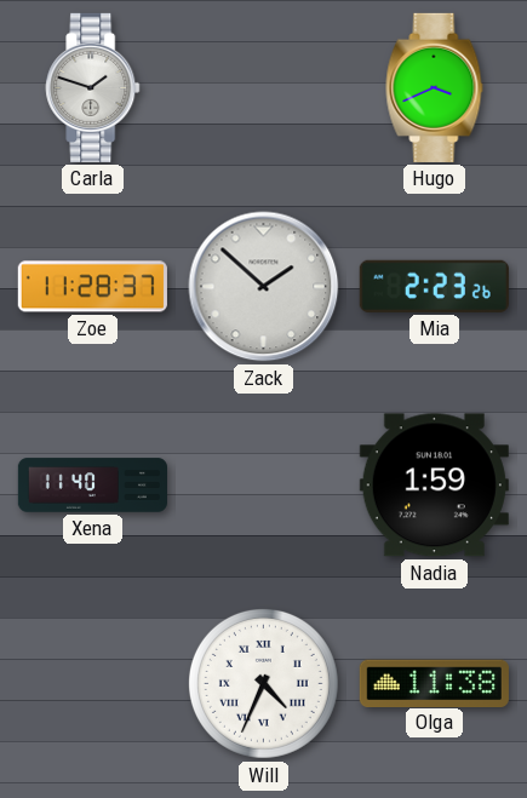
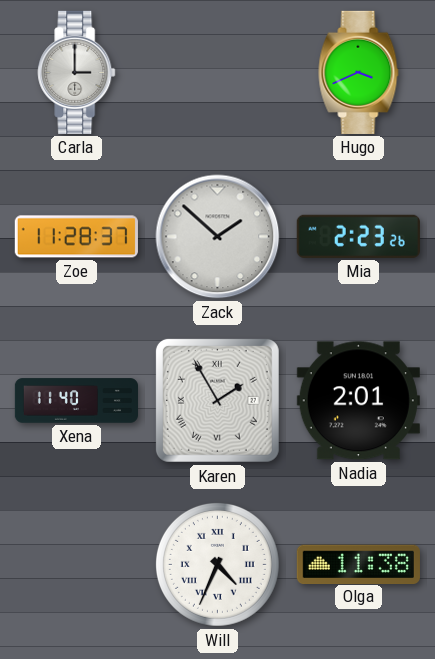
Carla: 1:48 -> 3:00
Karen: none -> 1:55
Nadia: 1:59 -> 2:01
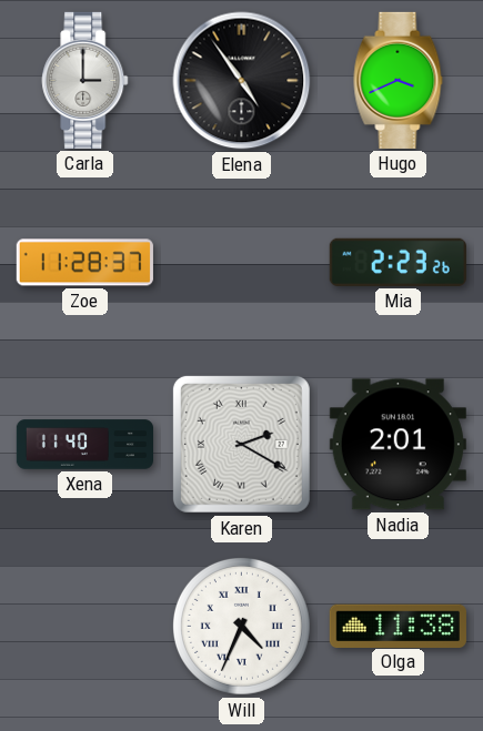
Elena: none -> 4:54
Zack: 1:52 -> none
Karen: 1:55 -> 2:20
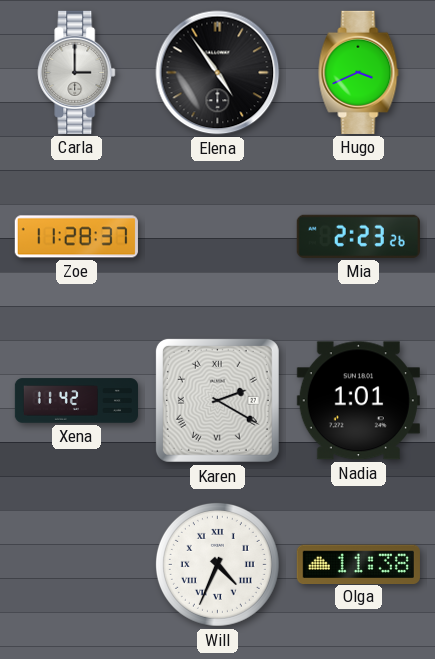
Xena: 11:40 -> 11:42
Nadia: 2:01 -> 1:01
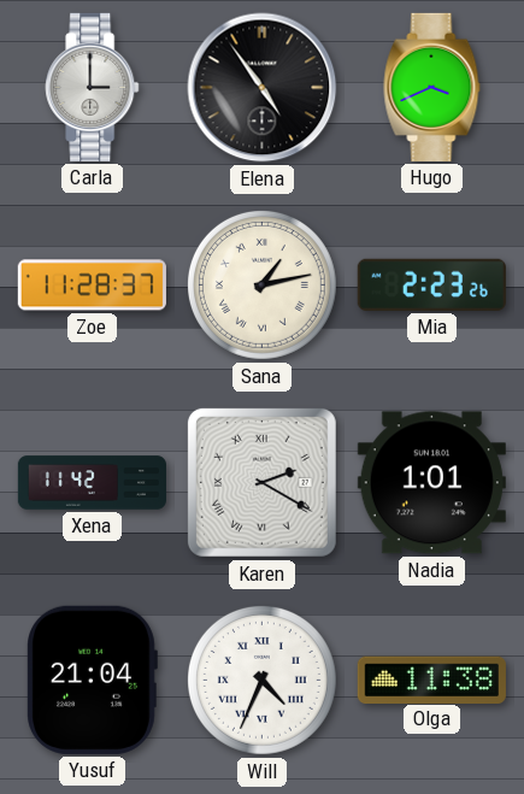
Sana: none -> 1:13
Yusuf: none -> 21:04
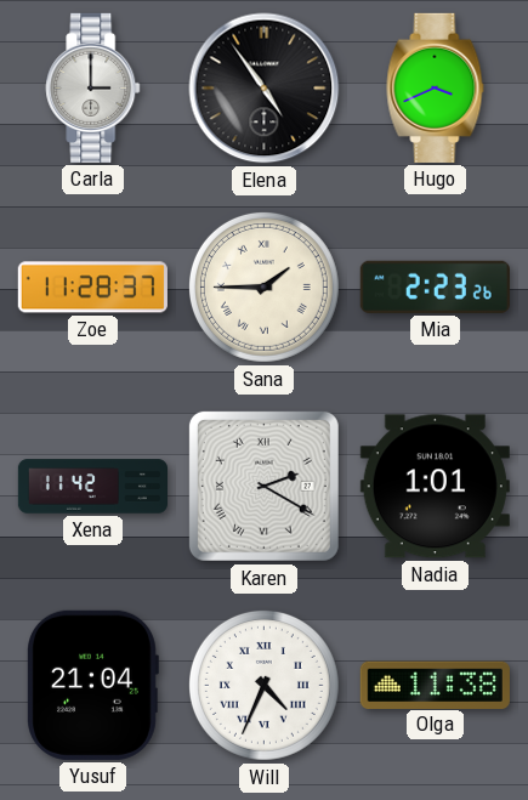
Sana: 1:13 -> 1:45
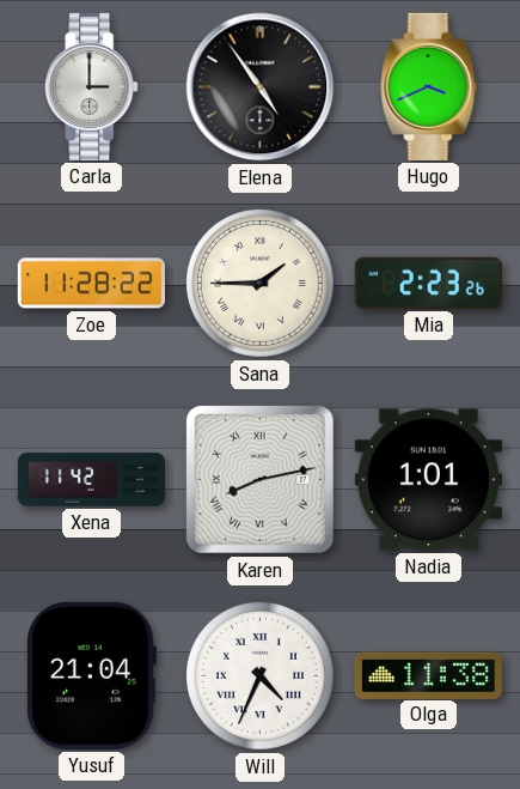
Zoe: 11:28:37 -> 11:28:22
Karen: 2:20 -> 8:13
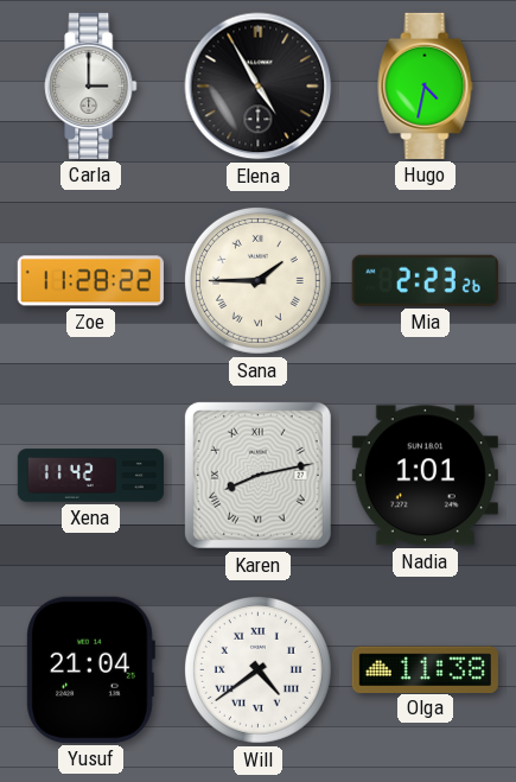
Elena: 4:54 -> 4:55
Hugo: 3:41 -> 4:32
Will: 4:34 -> 4:39
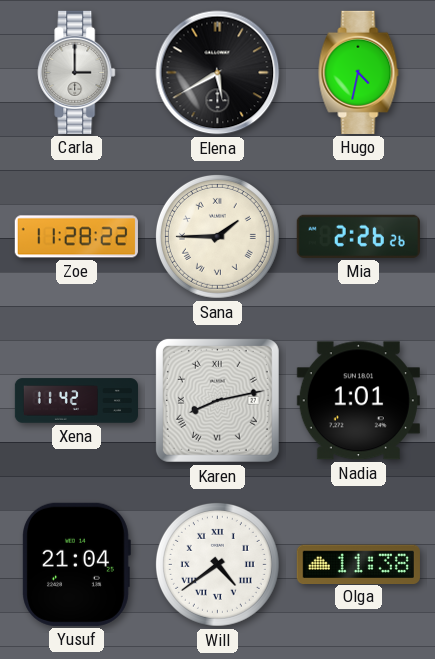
Elena: 4:55 -> 5:40
Mia: 2:23 -> 2:26
